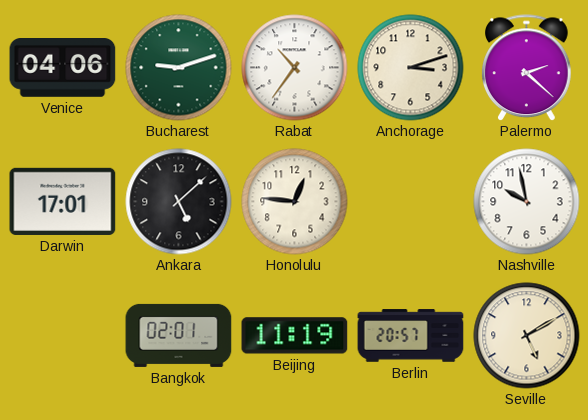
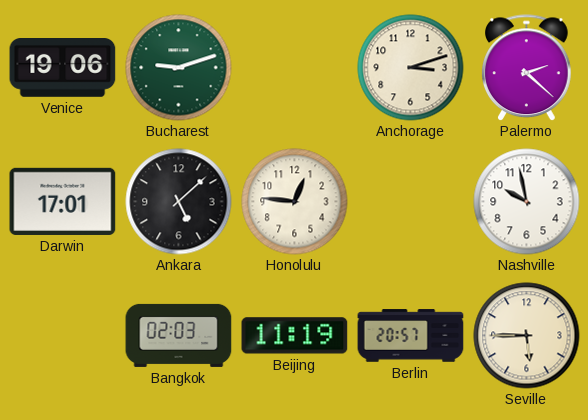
Venice: 04:06 -> 19:06
Rabat: 10:36 -> none
Bangkok: 02:01 -> 02:03
Seville: 5:10 -> 5:45
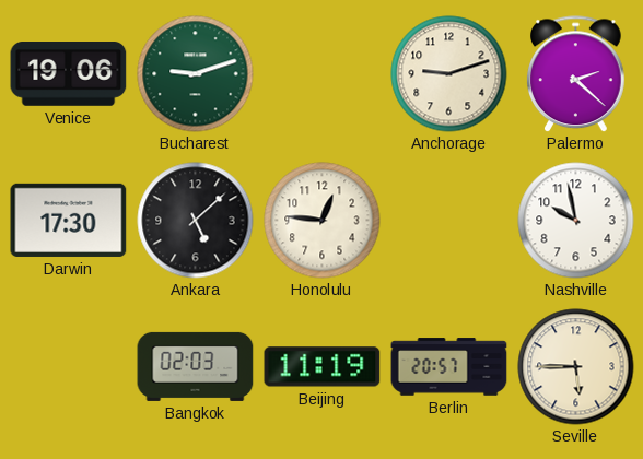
Anchorage: 3:12 -> 9:12
Darwin: 17:01 -> 17:30
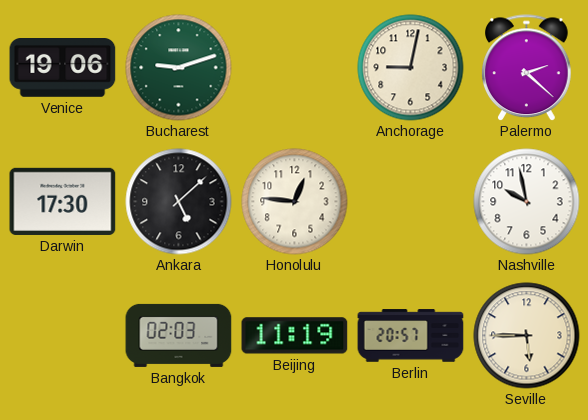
Anchorage: 9:12 -> 9:02
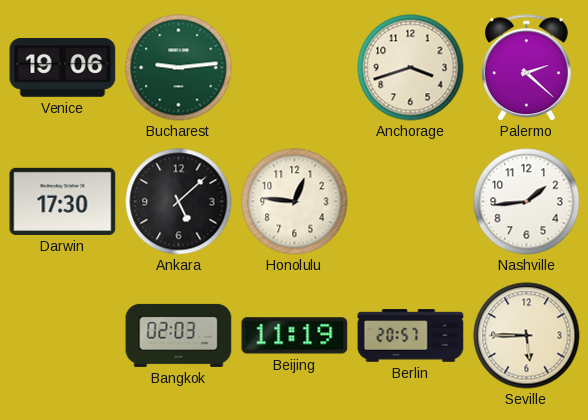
Bucharest: 9:12 -> 9:14
Anchorage: 9:02 -> 3:42
Nashville: 9:58 -> 1:44
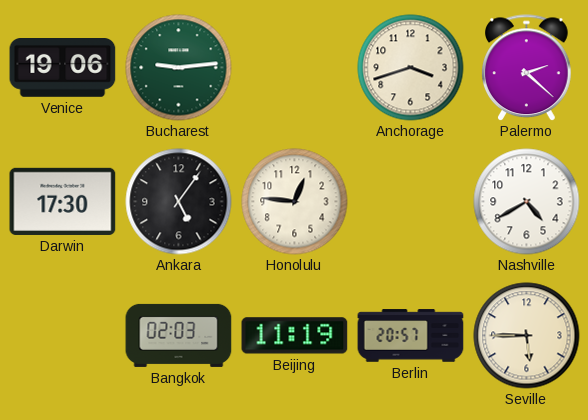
Ankara: 5:08 -> 5:06
Nashville: 1:44 -> 4:40
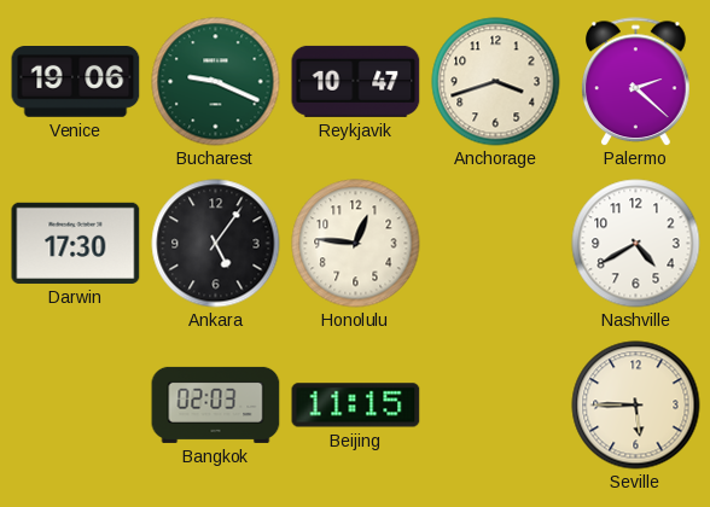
Bucharest: 9:14 -> 9:19
Reykjavik: none -> 10:47
Beijing: 11:19 -> 11:15
Berlin: 20:57 -> none
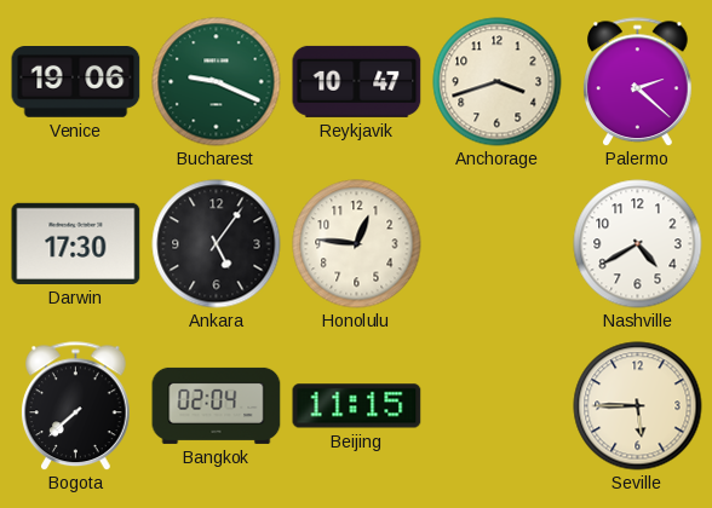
Bogota: none -> 7:38
Bangkok: 02:03 -> 02:04
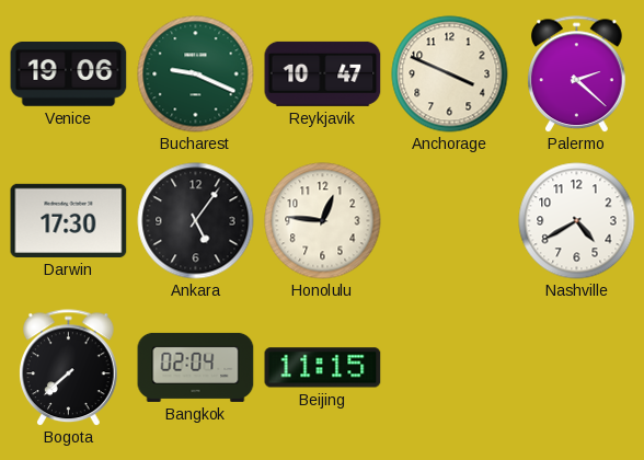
Anchorage: 3:42 -> 3:49
Seville: 5:45 -> none
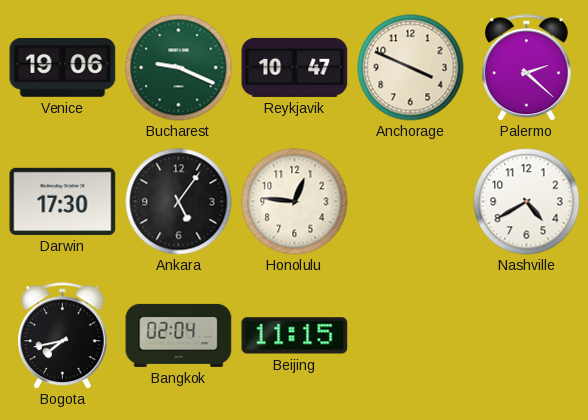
Bogota: 7:38 -> 7:43
